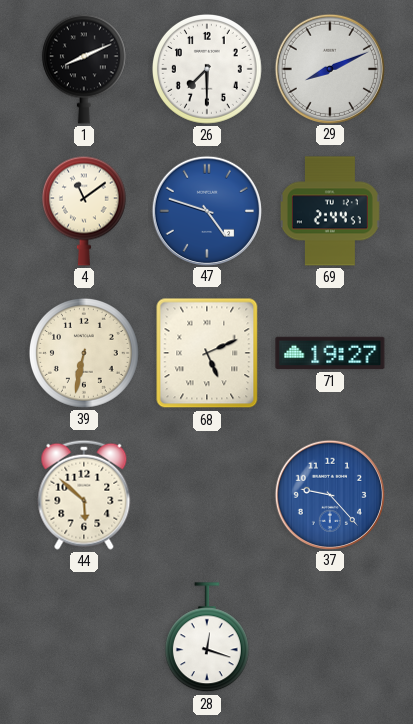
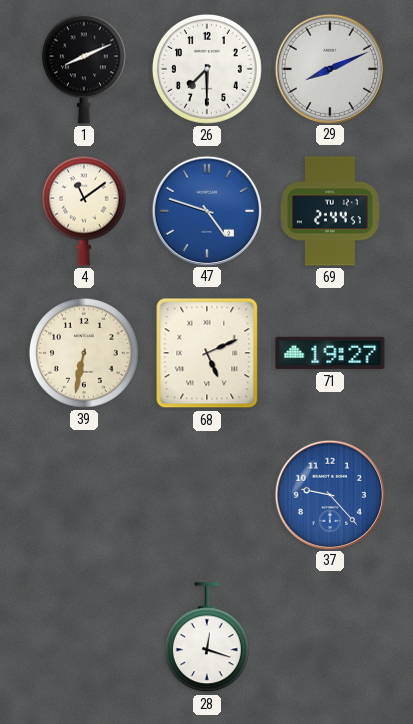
44: 5:52 -> none
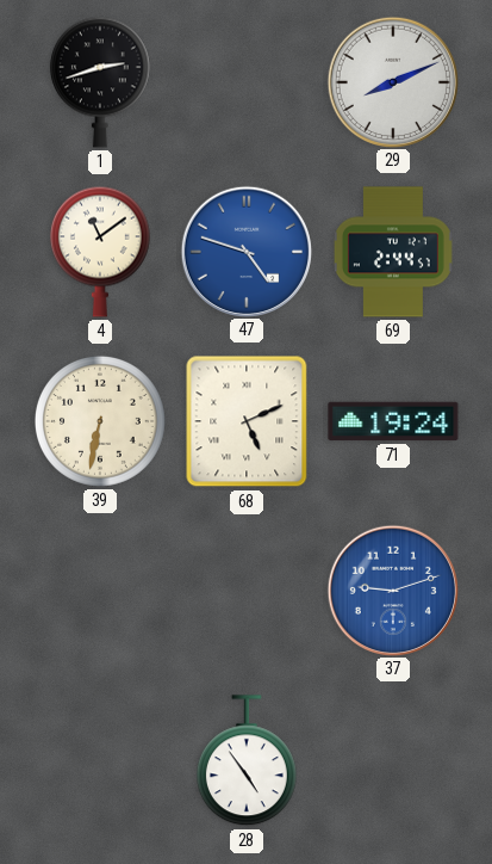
1: 8:11 -> 2:42
26: 7:30 -> none
71: 19:27 -> 19:24
37: 9:23 -> 9:12
28: 12:18 -> 4:54
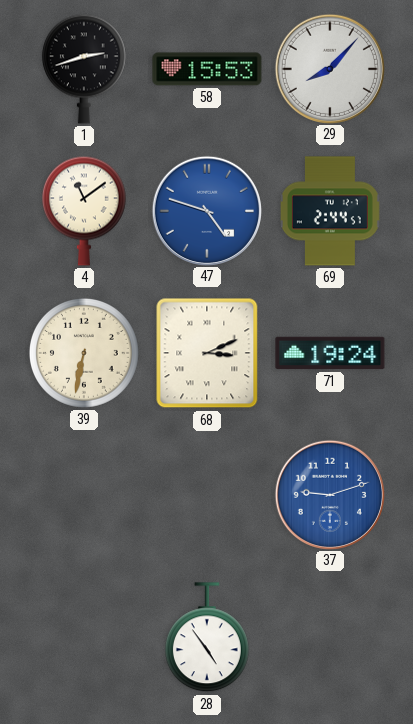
58: none -> 15:53
29: 8:11 -> 8:07
68: 5:11 -> 3:11
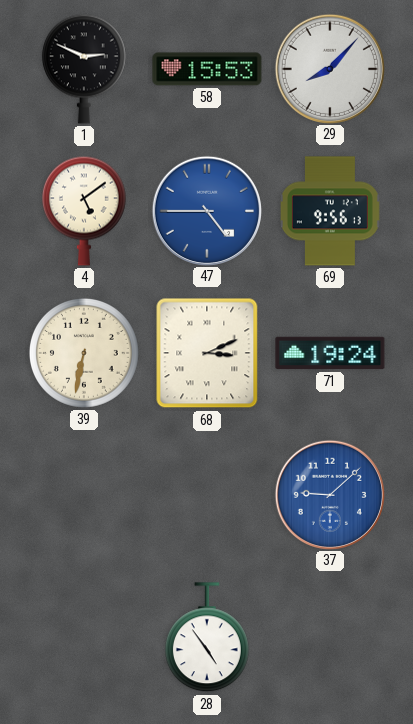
1: 2:42 -> 2:49
4: 11:09 -> 5:09
47: 4:48 -> 4:45
69: 2:44 -> 9:56
37: 9:12 -> 9:08
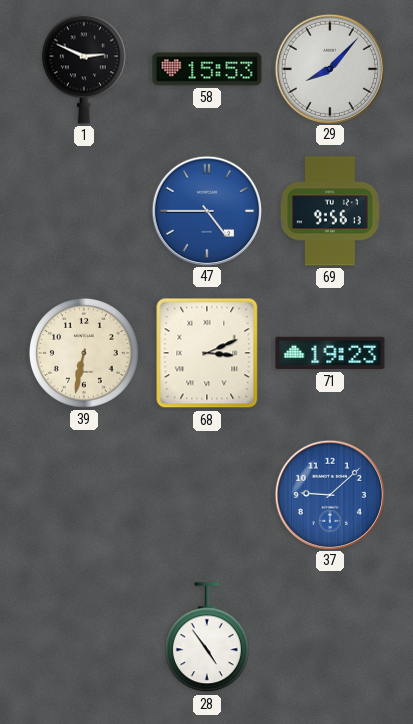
4: 5:09 -> none
71: 19:24 -> 19:23
